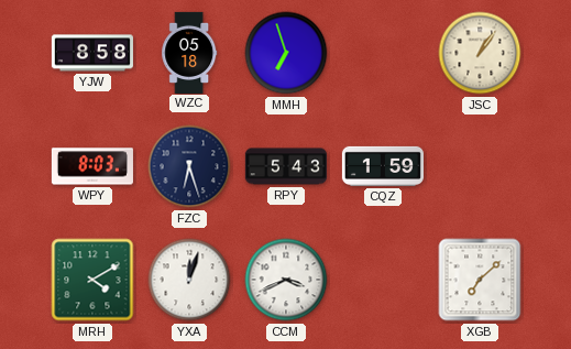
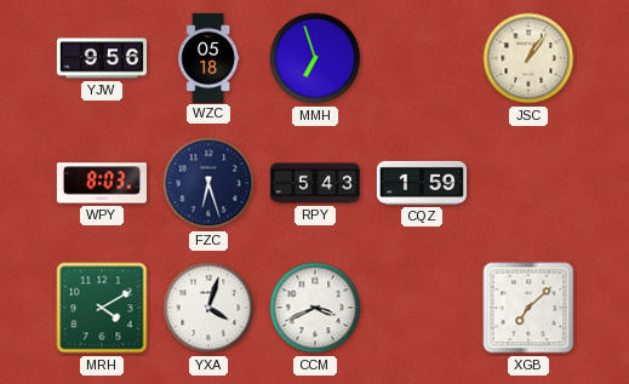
YJW: 8:58 -> 9:56
YXA: 12:03 -> 4:03
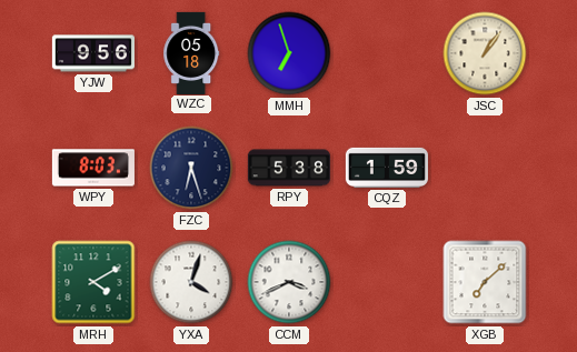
RPY: 5:43 -> 5:38
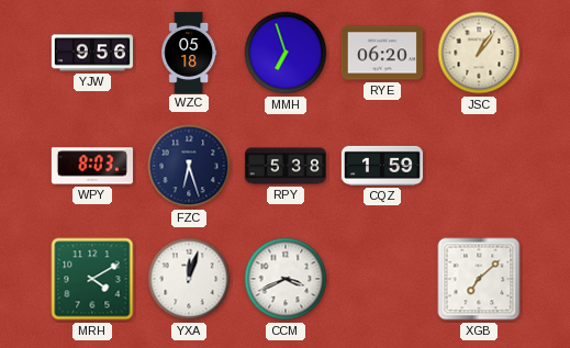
RYE: none -> 06:20
YXA: 4:03 -> 12:03
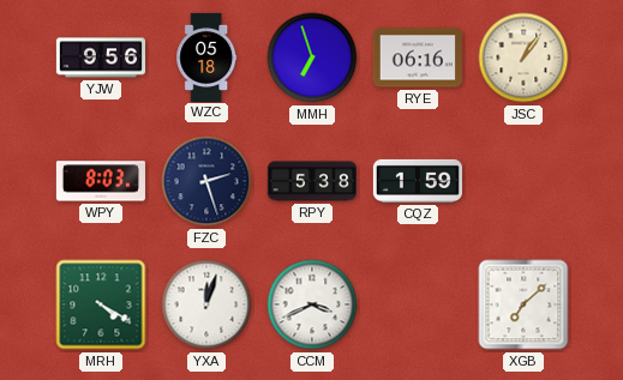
RYE: 06:20 -> 06:16
FZC: 6:27 -> 2:27
MRH: 4:10 -> 4:20
